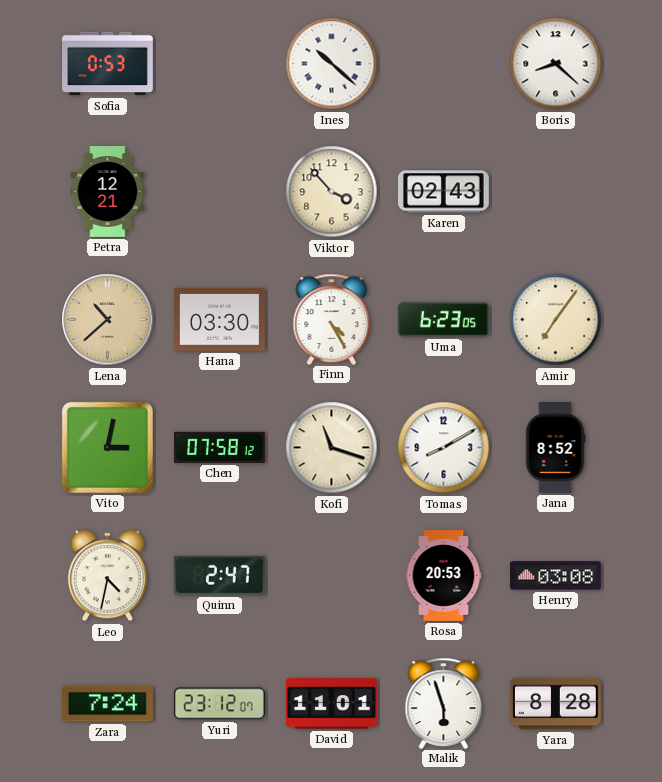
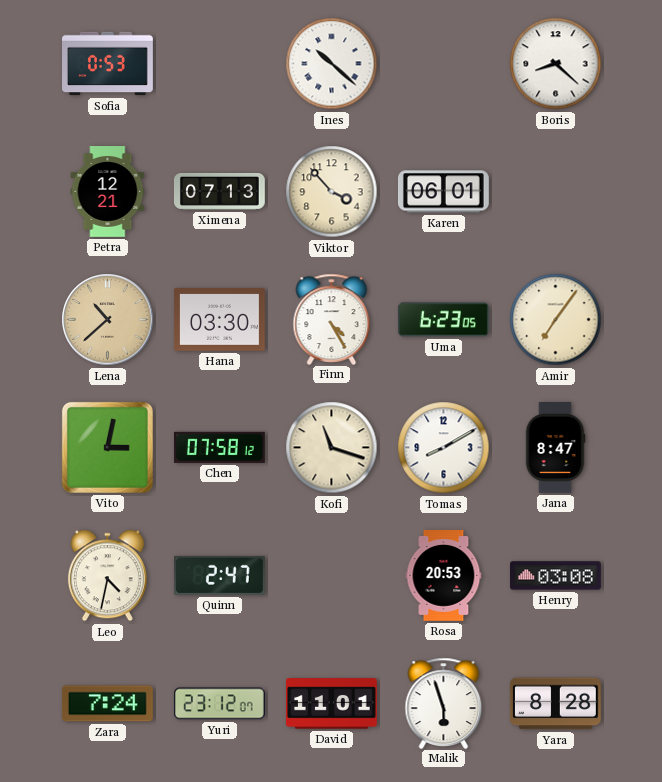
Ximena: none -> 07:13
Karen: 02:43 -> 06:01
Jana: 8:52 -> 8:47
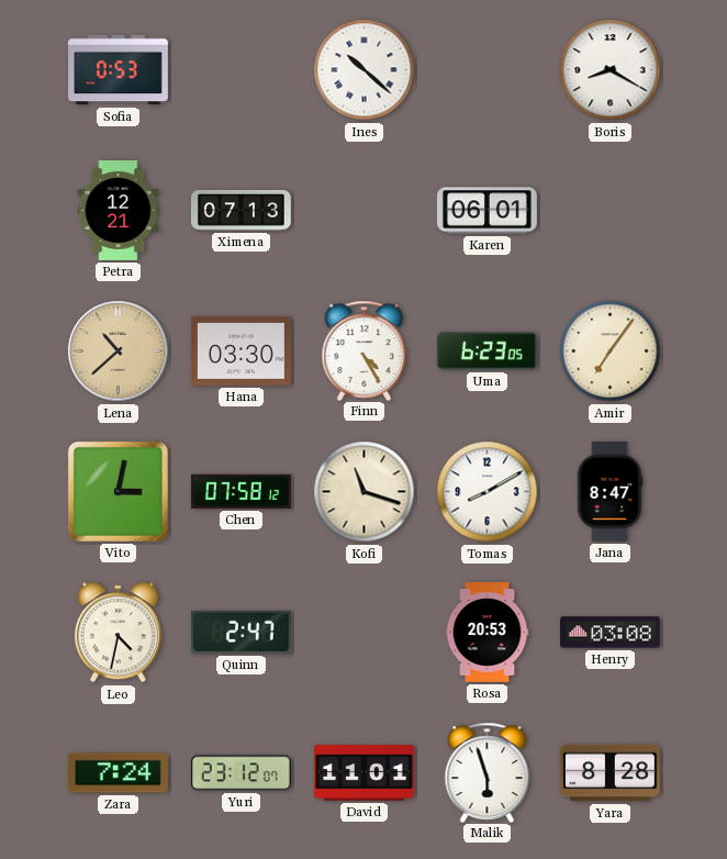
Boris: 8:22 -> 8:20
Viktor: 3:53 -> none
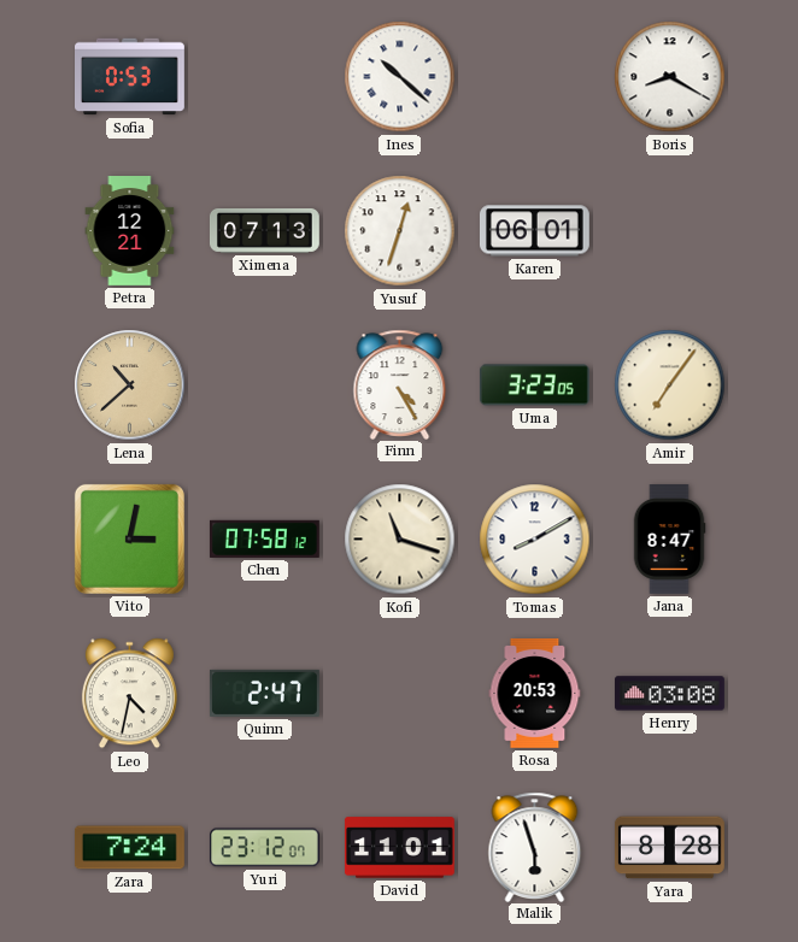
Yusuf: none -> 12:33
Hana: 03:30 -> none
Uma: 6:23 -> 3:23
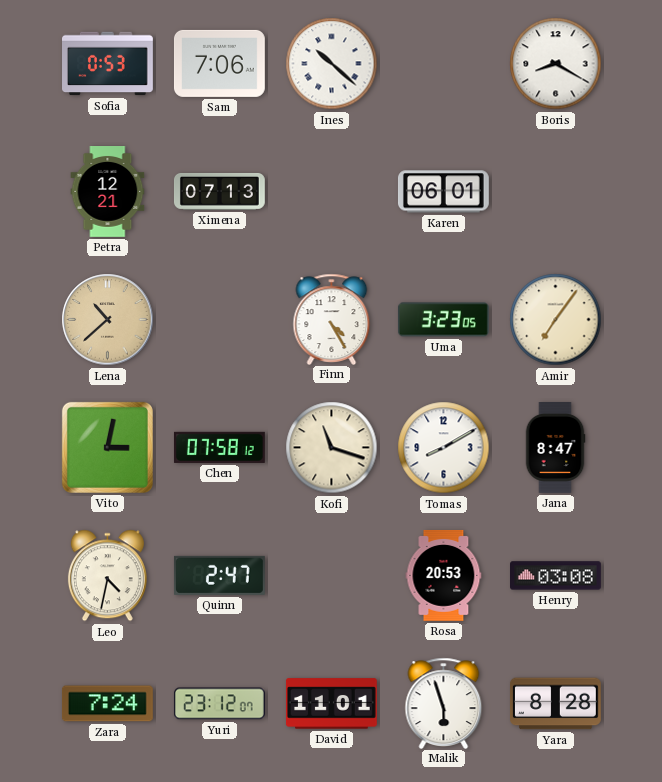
Sam: none -> 7:06
Yusuf: 12:33 -> none
